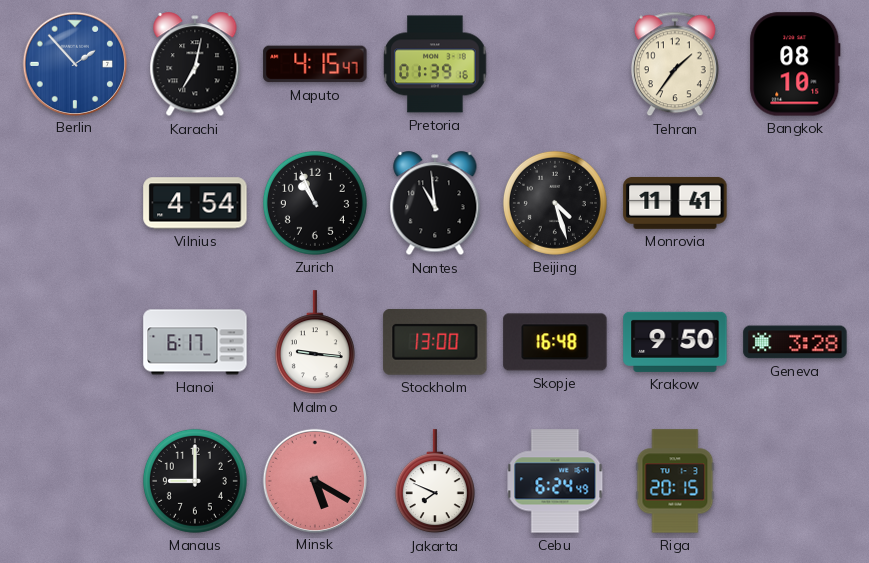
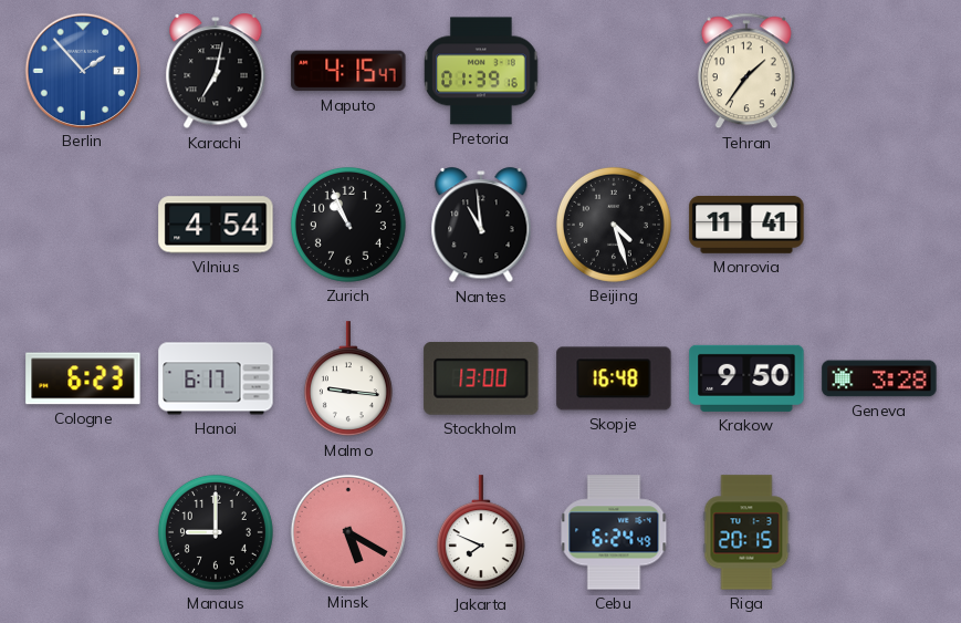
Bangkok: 08:10 -> none
Cologne: none -> 6:23
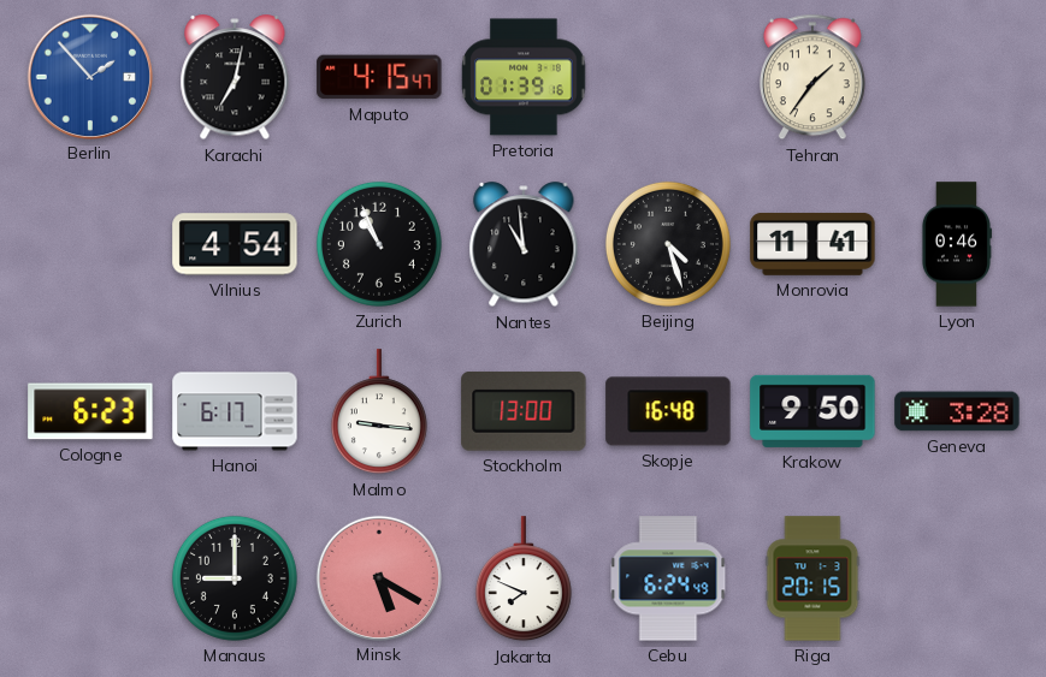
Lyon: none -> 0:46
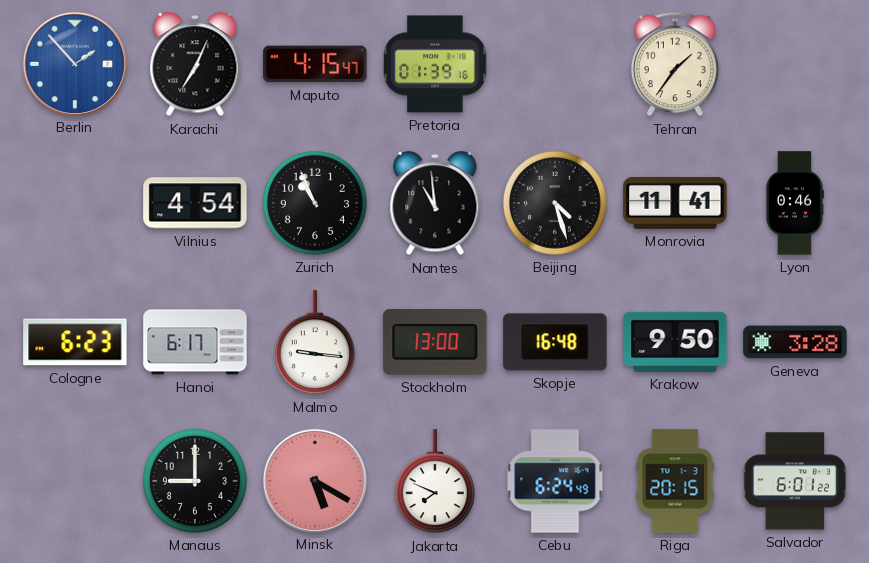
Karachi: 7:02 -> 7:04
Salvador: none -> 6:01
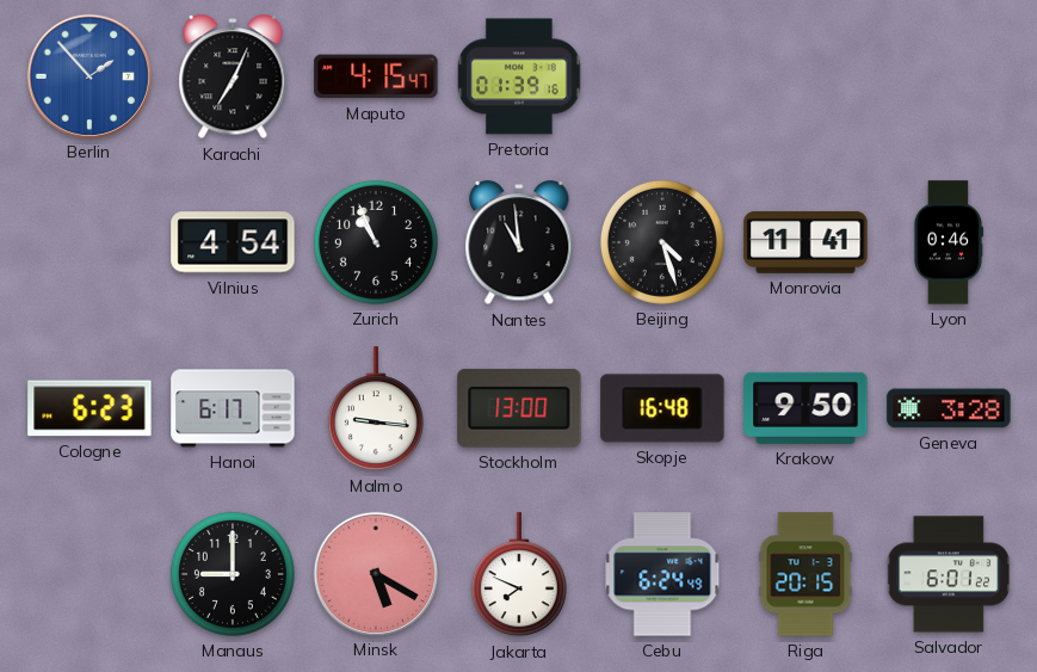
Tehran: 1:36 -> none
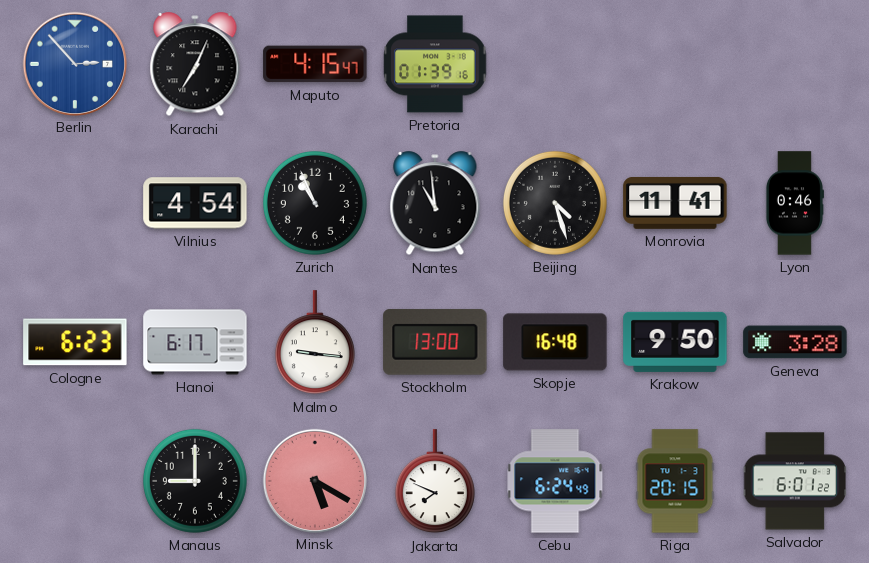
Berlin: 1:53 -> 2:53
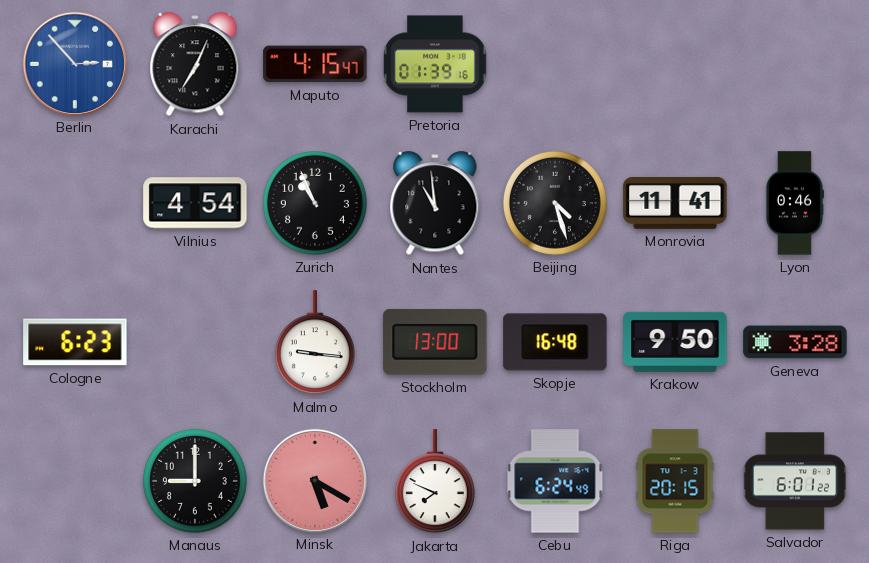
Hanoi: 6:17 -> none
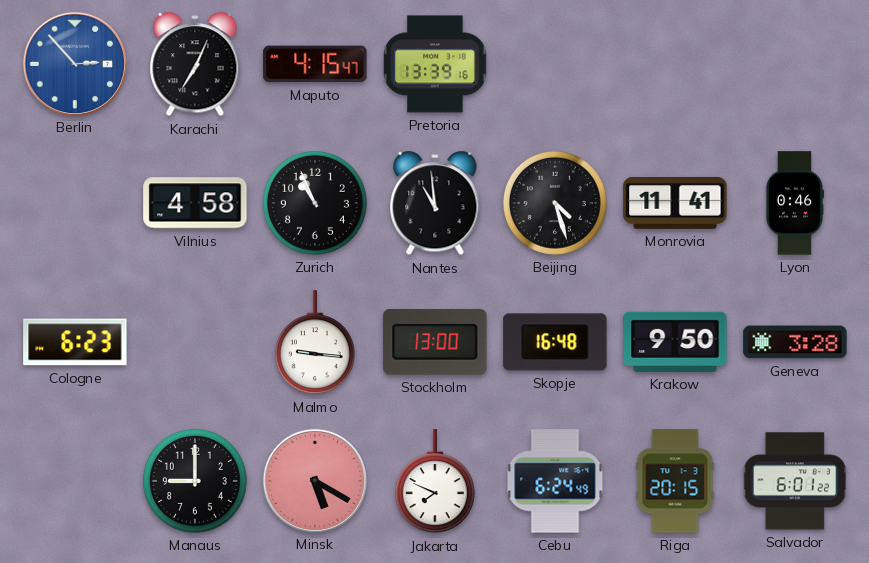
Pretoria: 01:39 -> 13:39
Vilnius: 4:54 -> 4:58
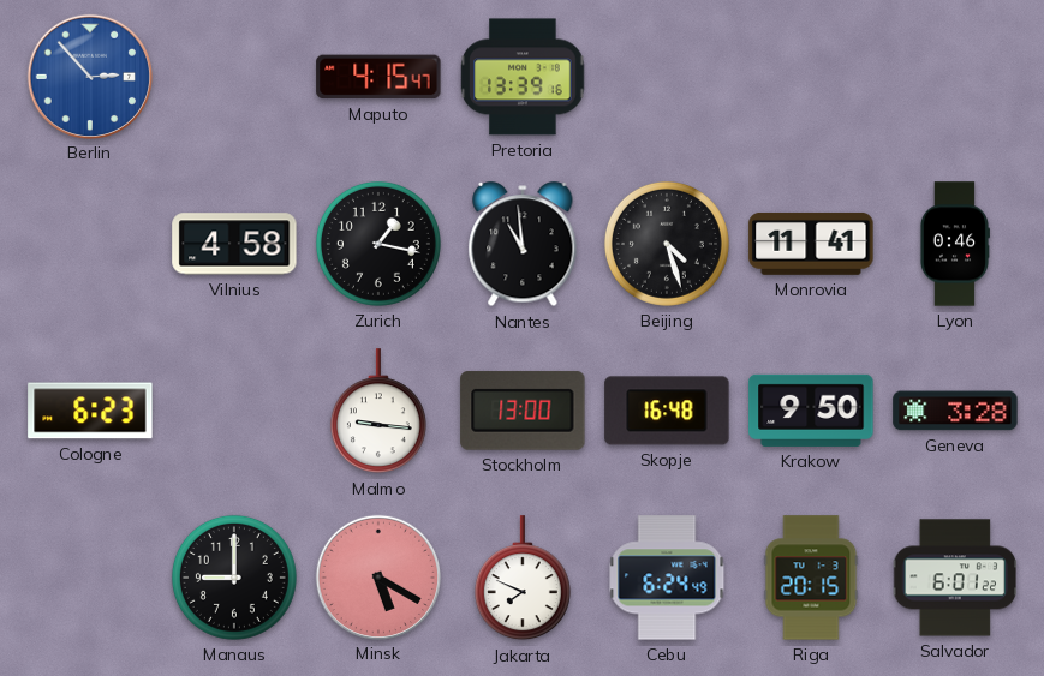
Karachi: 7:04 -> none
Zurich: 10:56 -> 1:17
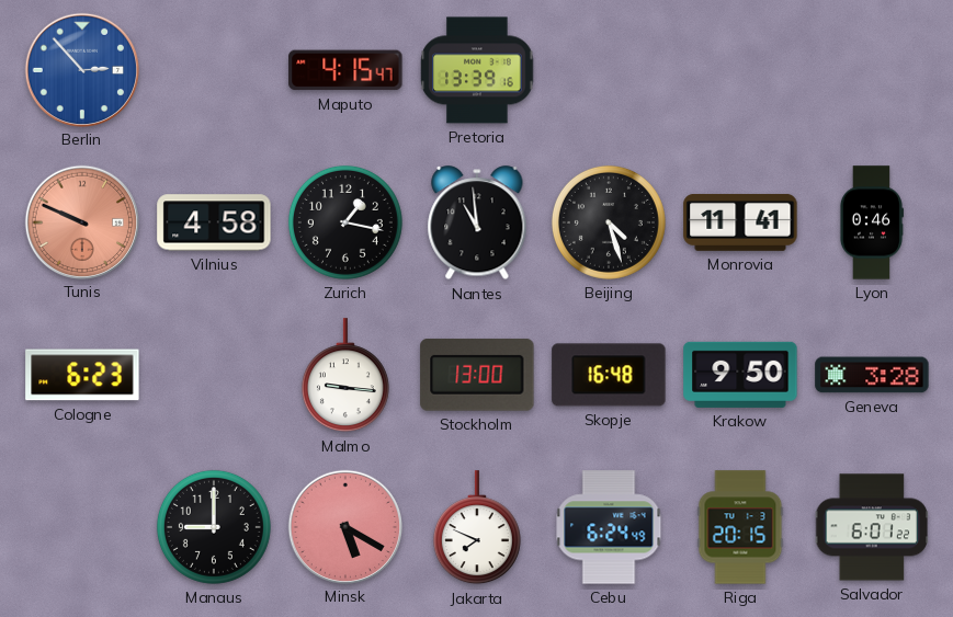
Tunis: none -> 9:49
